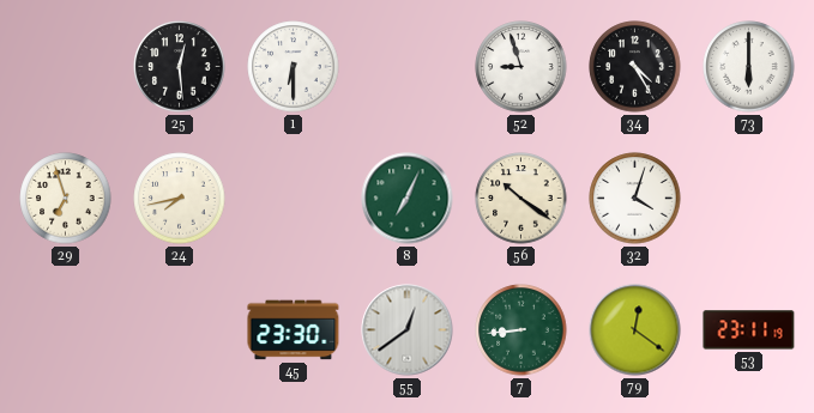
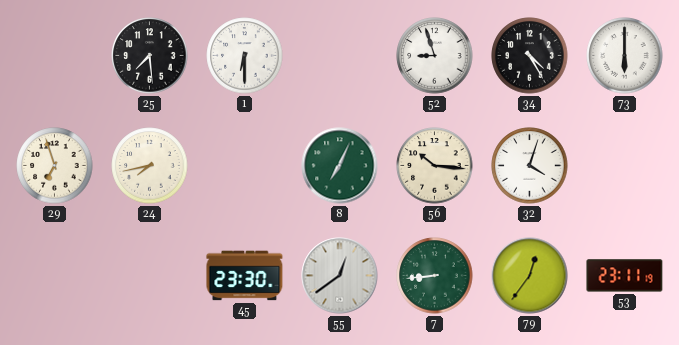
25: 12:29 -> 7:29
56: 10:21 -> 10:16
79: 12:21 -> 12:36
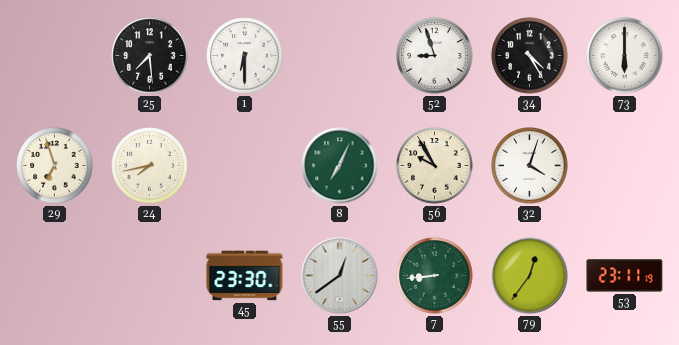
56: 10:16 -> 9:55
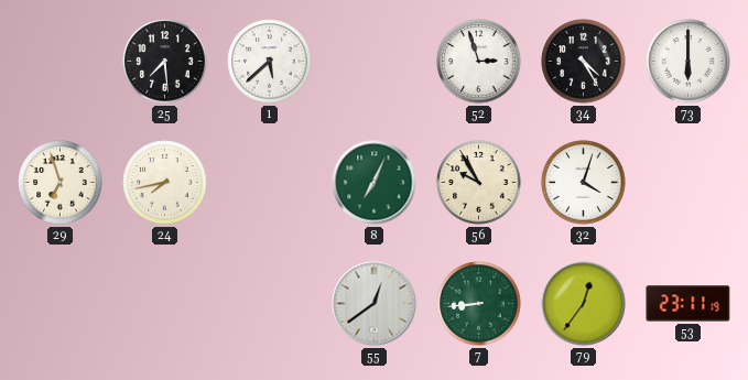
1: 6:30 -> 5:38
52: 8:57 -> 2:57
45: 23:30 -> none
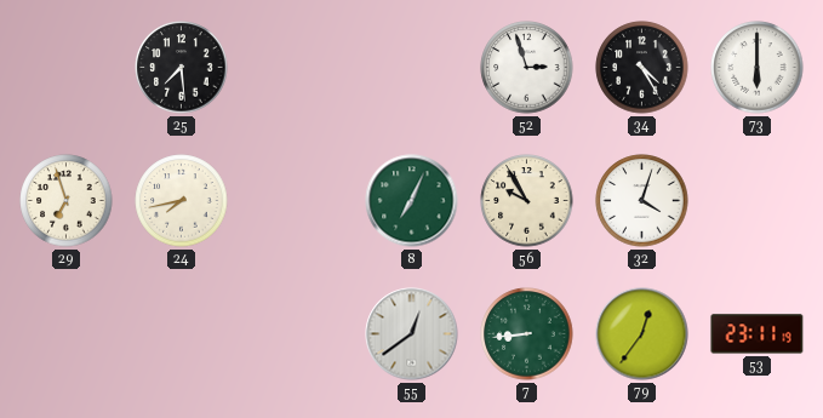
1: 5:38 -> none
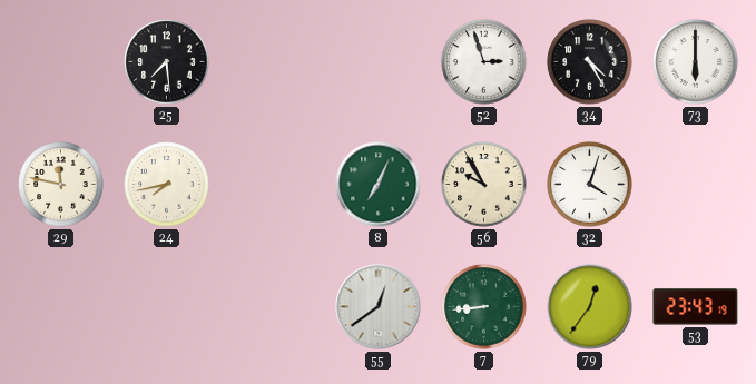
29: 6:57 -> 11:47
53: 23:11 -> 23:43
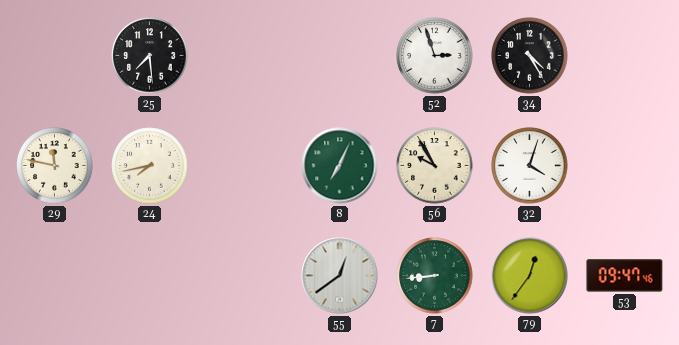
73: 6:00 -> none
53: 23:43 -> 09:47
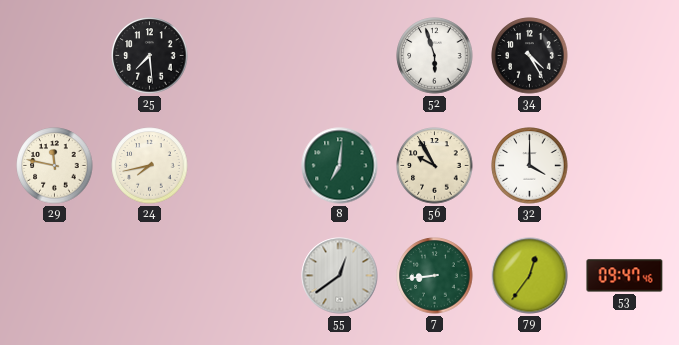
52: 2:57 -> 5:57
8: 7:04 -> 7:01
32: 4:03 -> 4:00
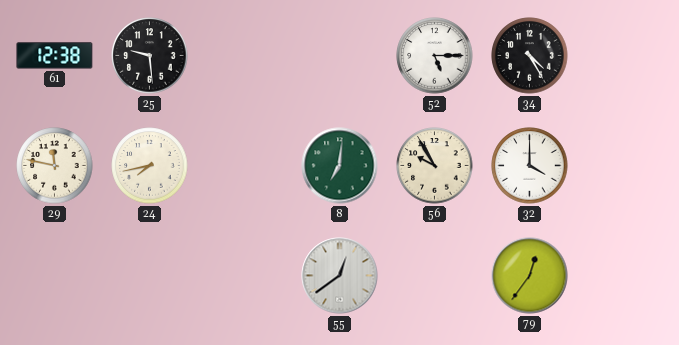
61: none -> 12:38
25: 7:29 -> 9:29
52: 5:57 -> 5:15
7: 8:44 -> none
53: 09:47 -> none
